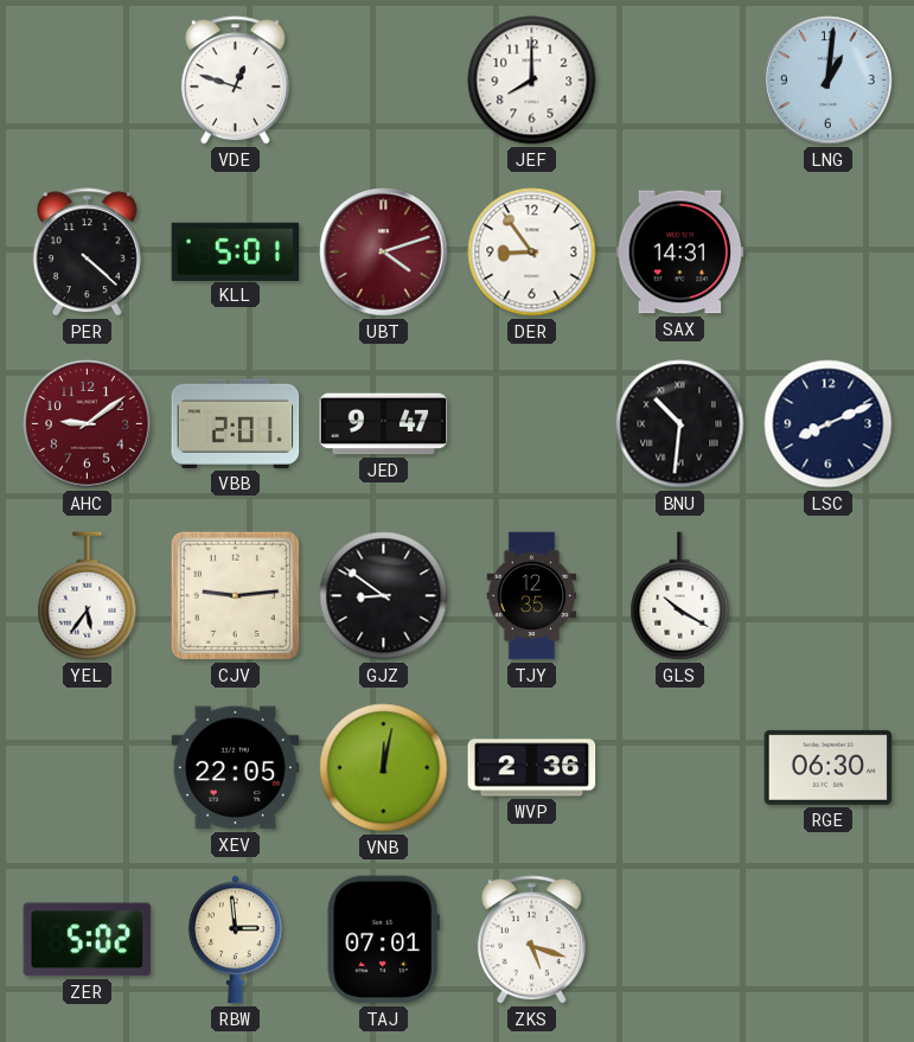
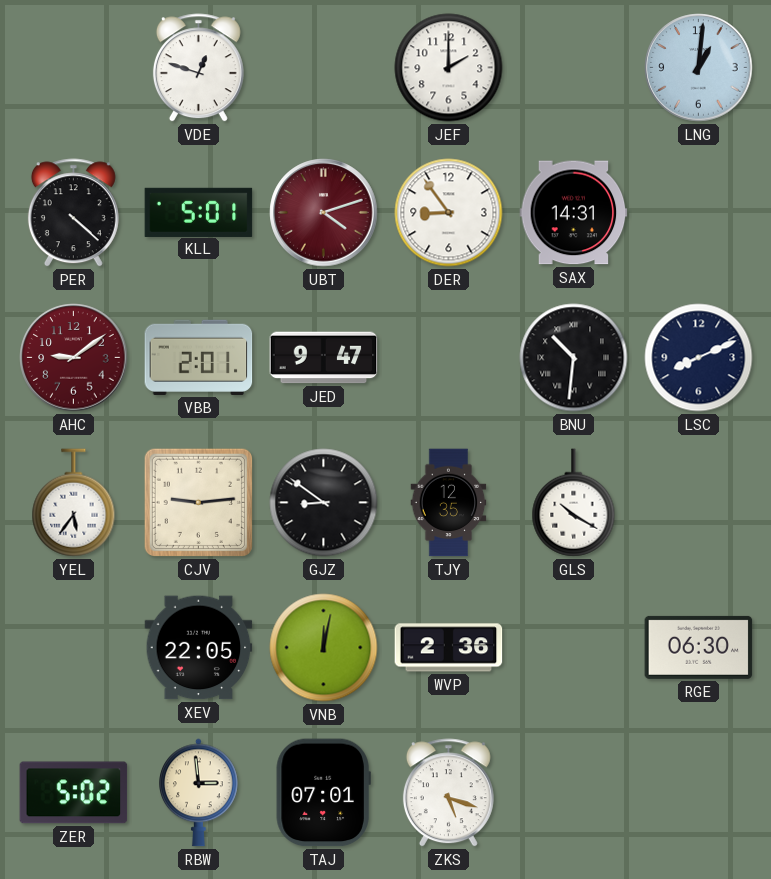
JEF: 8:00 -> 2:00
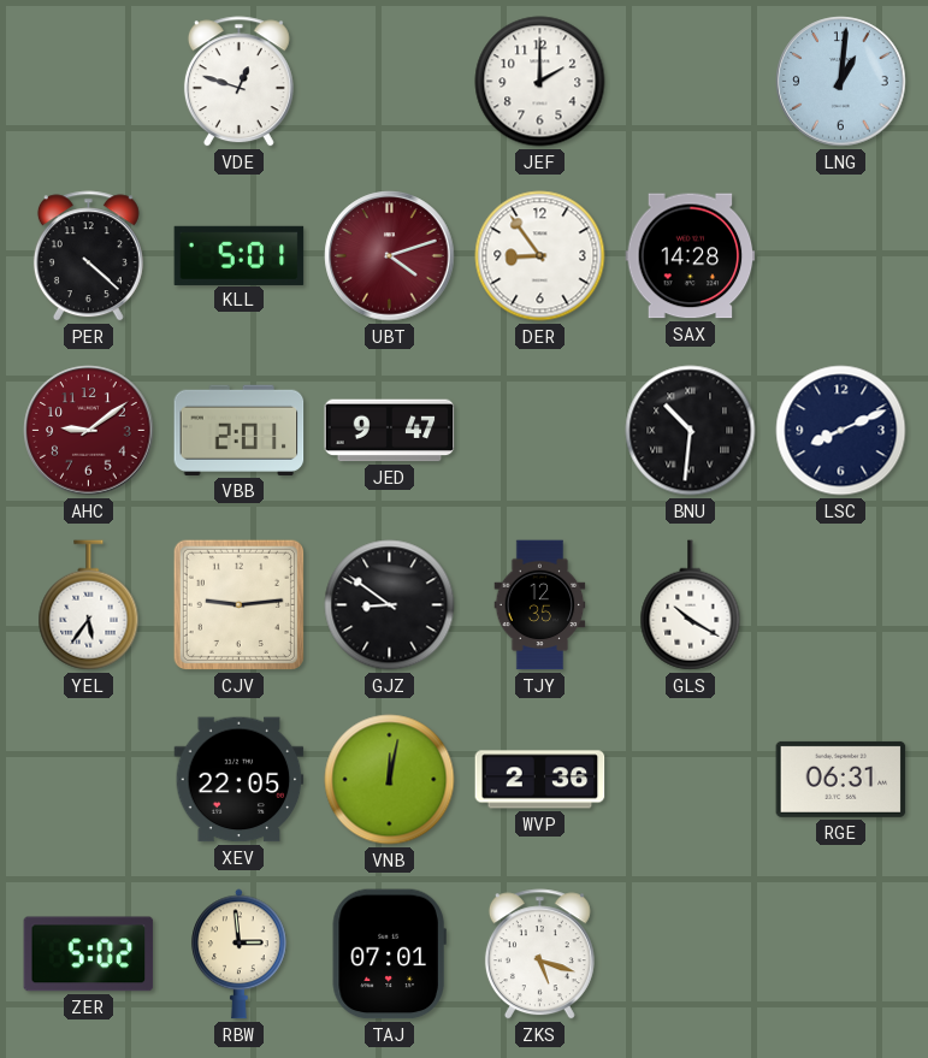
SAX: 14:31 -> 14:28
RGE: 06:30 -> 06:31
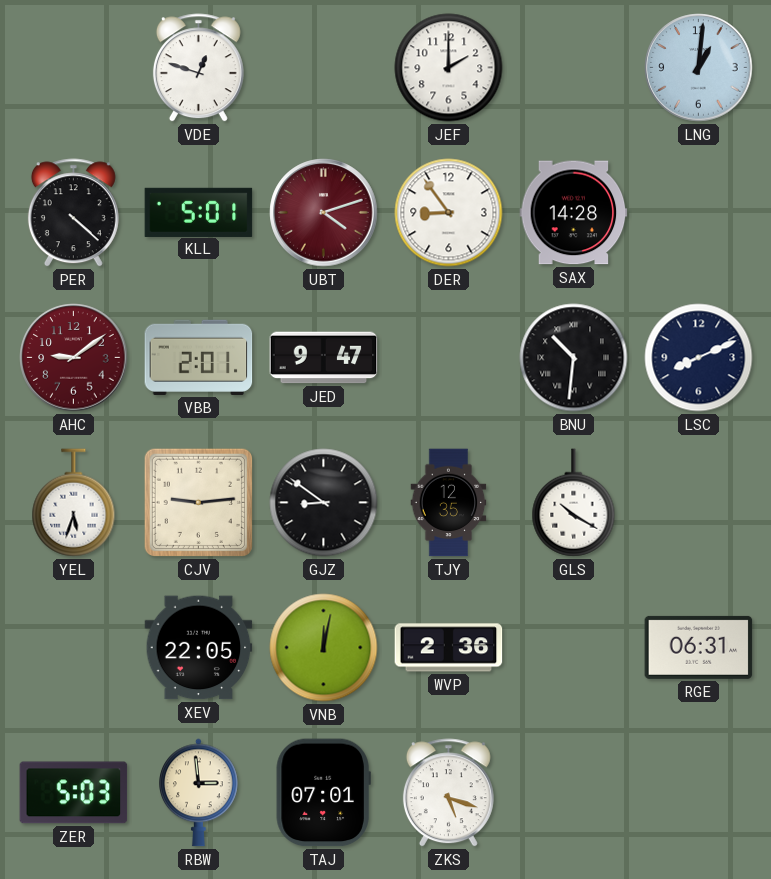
YEL: 5:36 -> 5:33
ZER: 5:02 -> 5:03
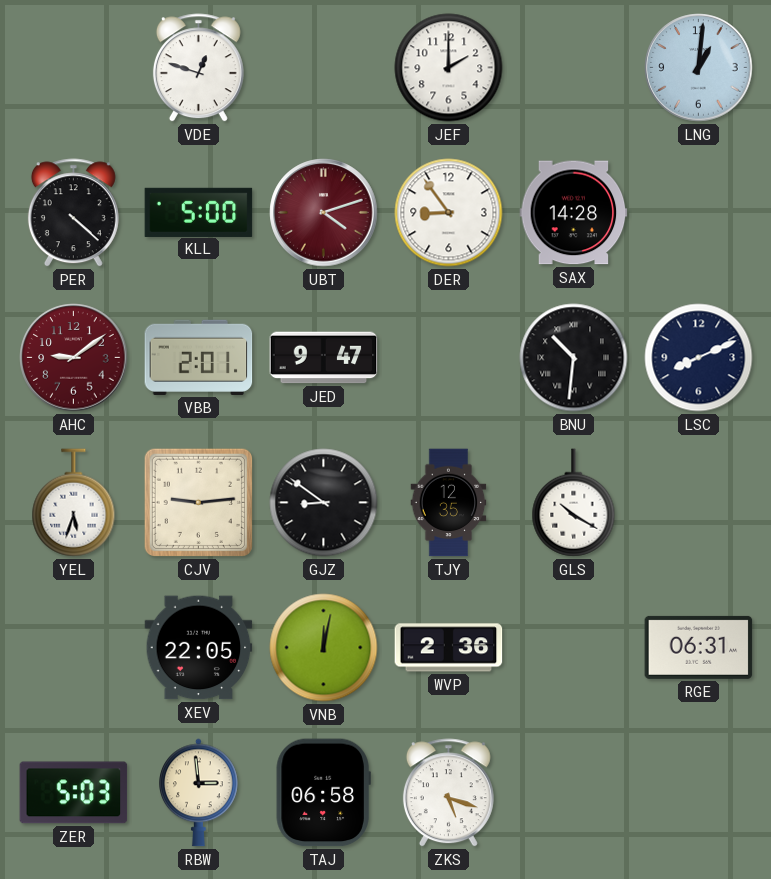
KLL: 5:01 -> 5:00
TAJ: 07:01 -> 06:58
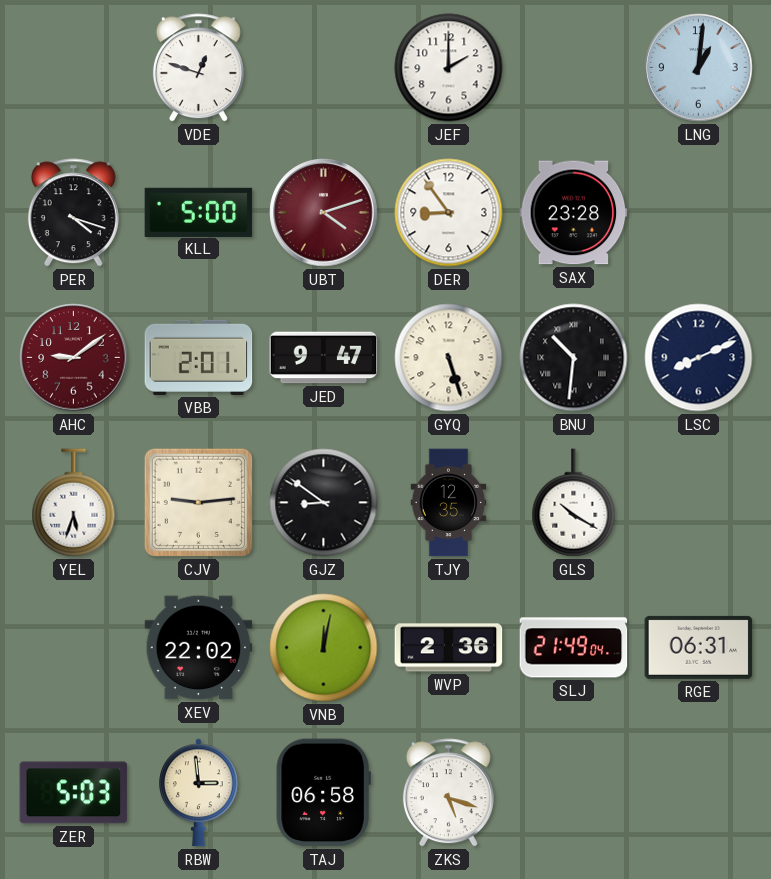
PER: 4:22 -> 4:18
SAX: 14:28 -> 23:28
GYQ: none -> 5:27
XEV: 22:05 -> 22:02
SLJ: none -> 21:49
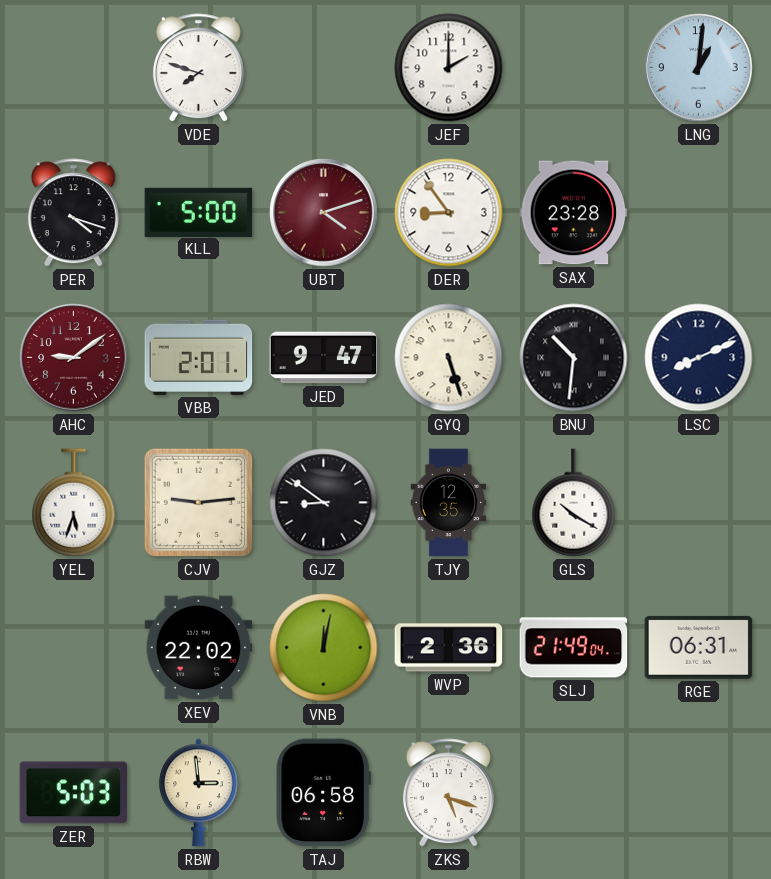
VDE: 12:48 -> 7:48
